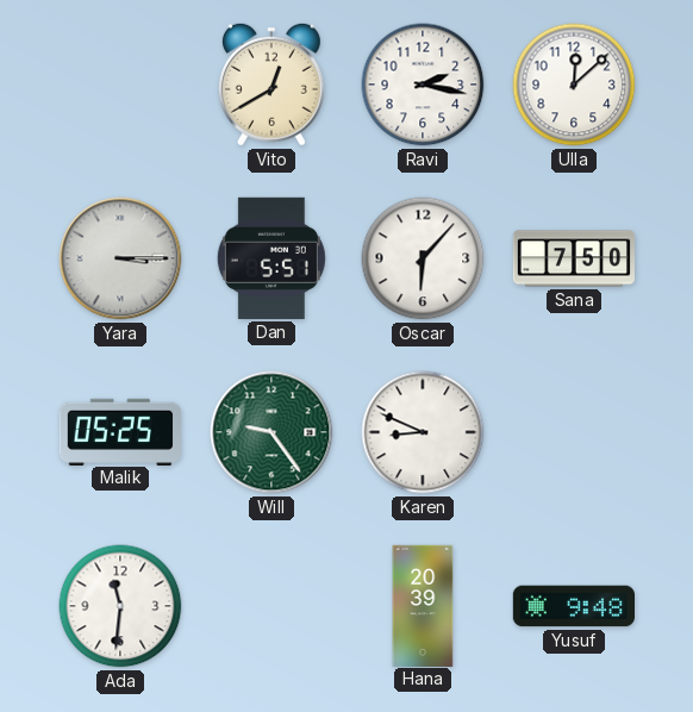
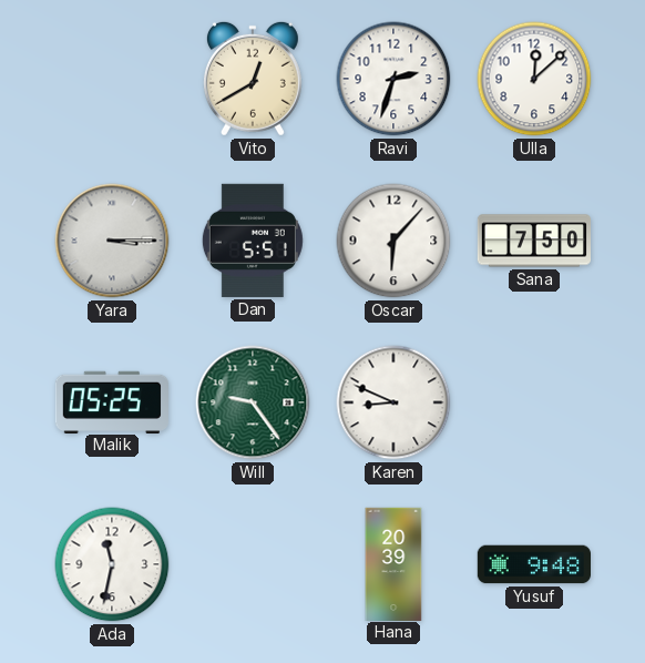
Ravi: 2:17 -> 2:33
Ada: 11:31 -> 11:32
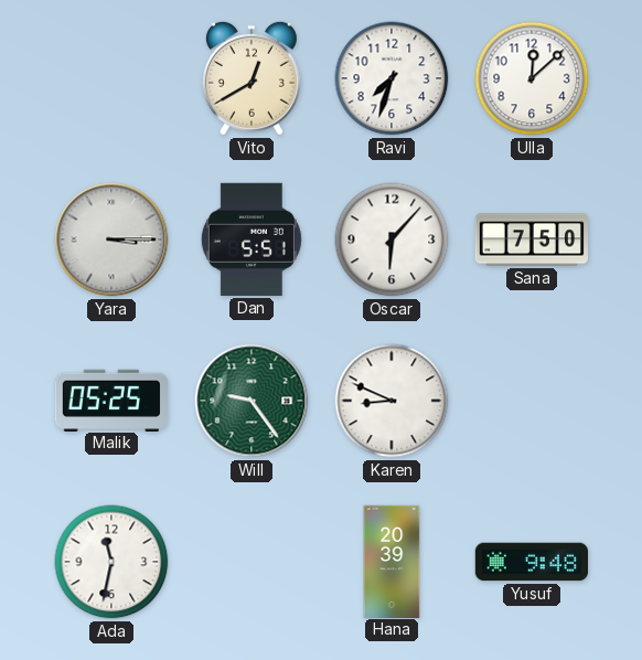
Ravi: 2:33 -> 7:33
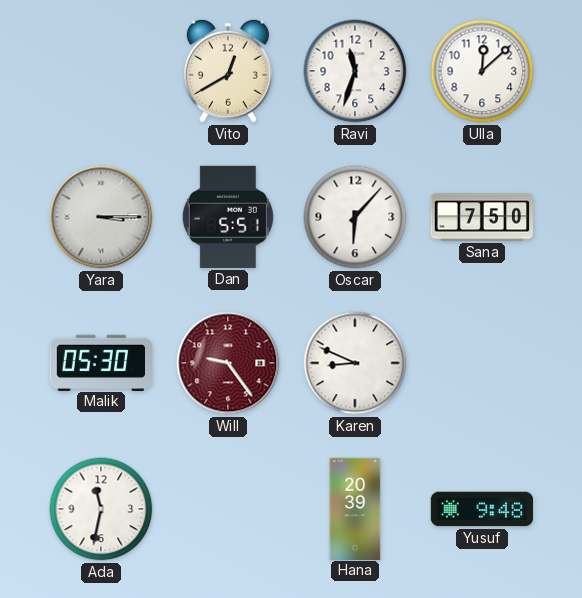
Ravi: 7:33 -> 11:33
Malik: 05:25 -> 05:30
Will dial: green -> burgundy
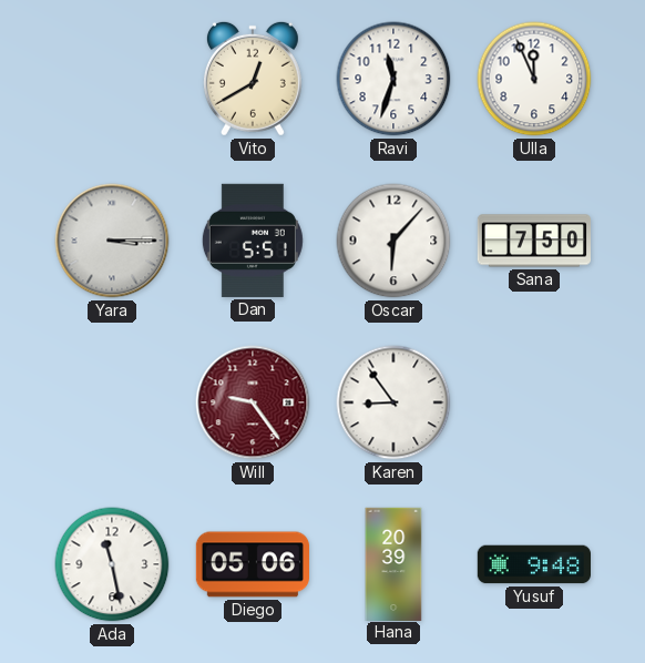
Ulla: 12:08 -> 11:56
Malik: 05:30 -> none
Karen: 8:49 -> 8:54
Ada: 11:32 -> 11:28
Diego: none -> 05:06
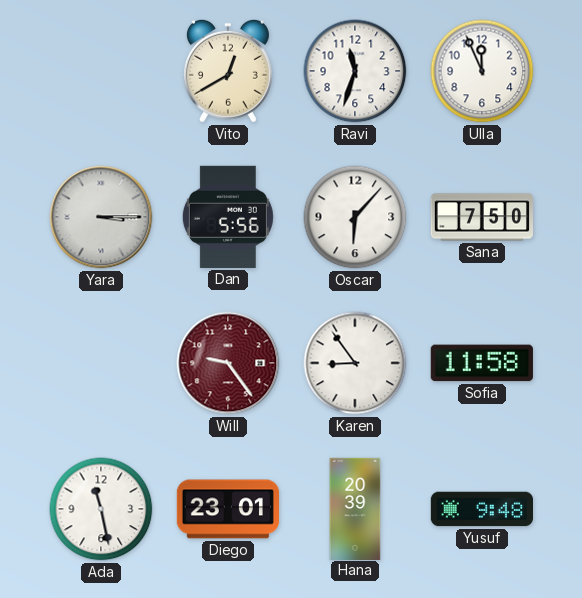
Dan: 5:51 -> 5:56
Sofia: none -> 11:58
Diego: 05:06 -> 23:01
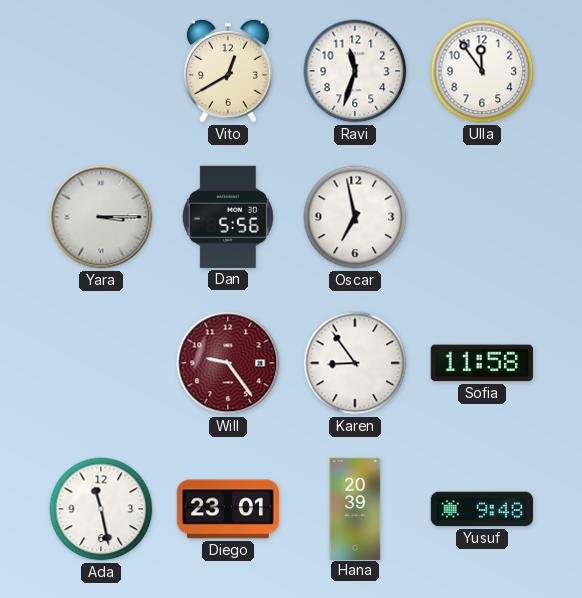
Ulla: 11:56 -> 11:54
Oscar: 6:07 -> 6:58
Sana: 7:50 -> none
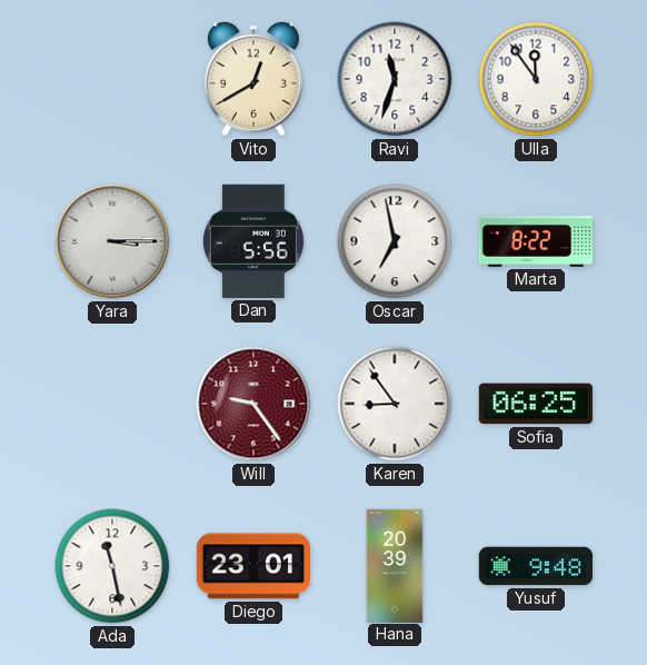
Marta: none -> 8:22
Sofia: 11:58 -> 06:25
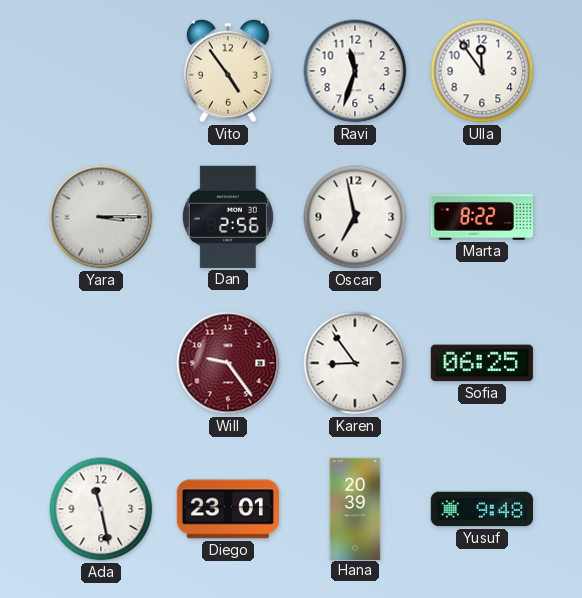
Vito: 12:40 -> 4:54
Dan: 5:56 -> 2:56
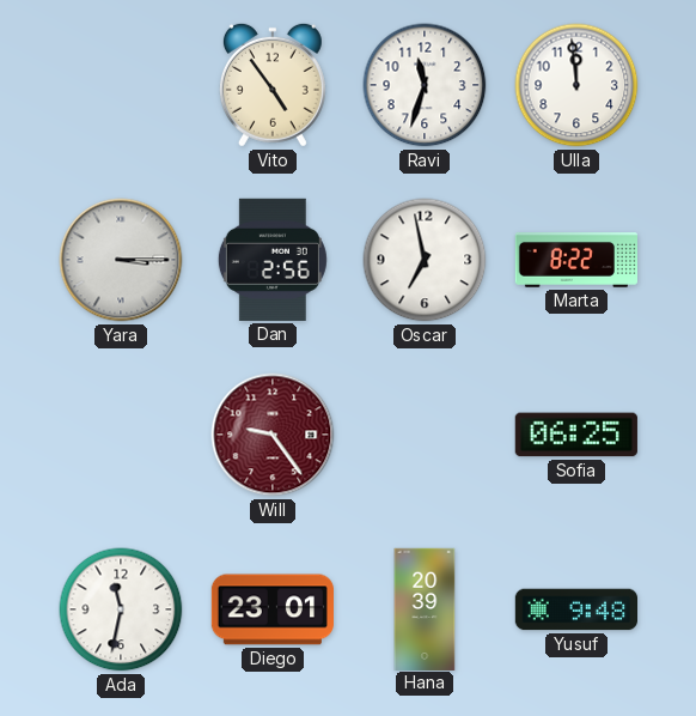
Ulla: 11:54 -> 11:59
Karen: 8:54 -> none
Ada: 11:28 -> 11:32
